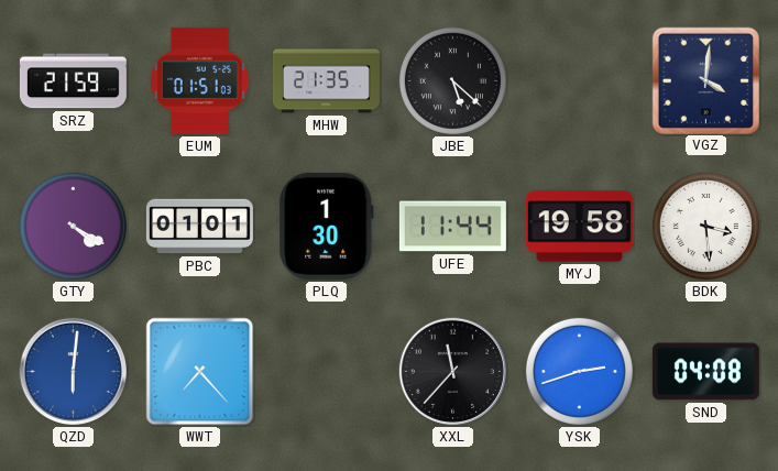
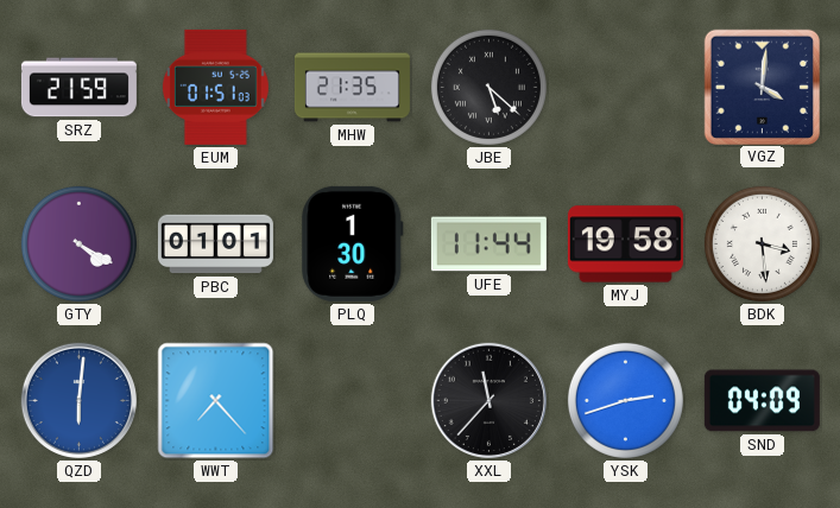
SND: 04:08 -> 04:09
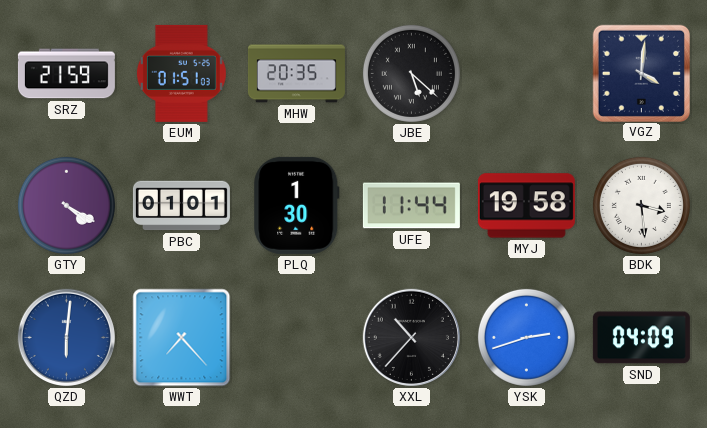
MHW: 21:35 -> 20:35
XXL: 11:37 -> 10:37
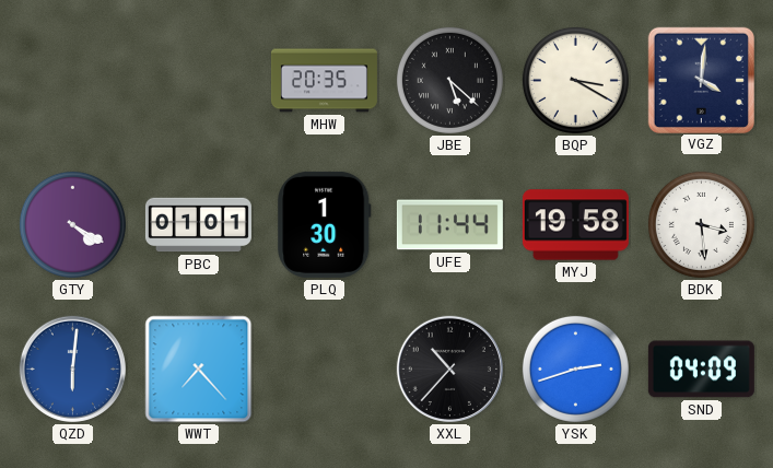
SRZ: 21:59 -> none
EUM: 01:51 -> none
BQP: none -> 3:20
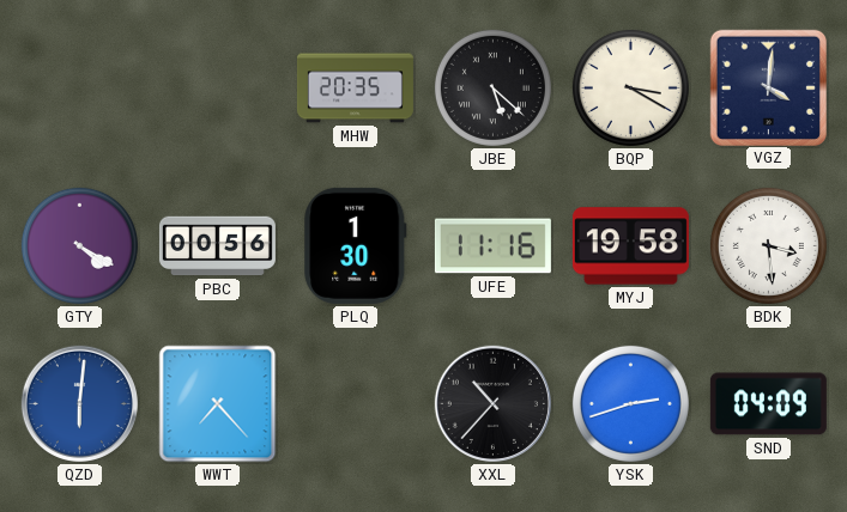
PBC: 01:01 -> 00:56
UFE: 11:44 -> 11:16
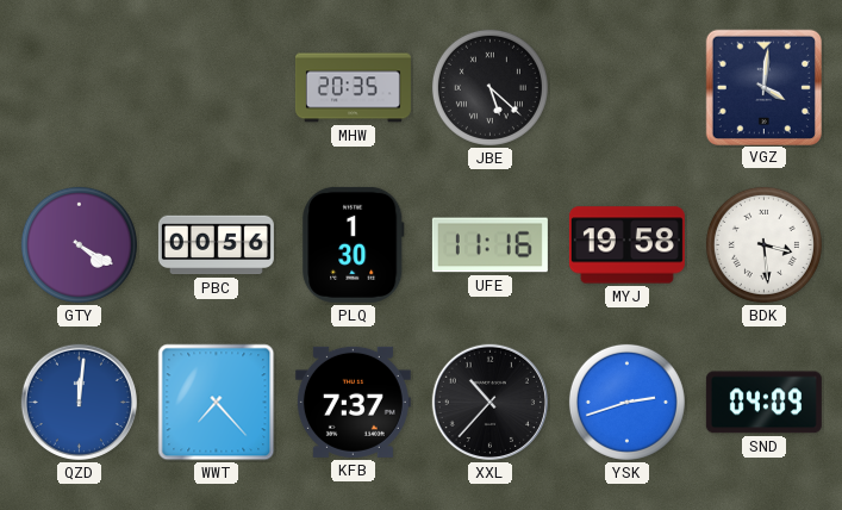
BQP: 3:20 -> none
QZD: 6:01 -> 12:01
KFB: none -> 7:37
